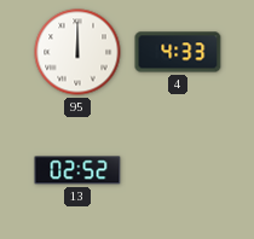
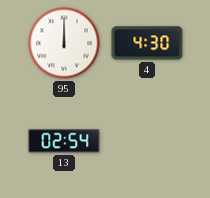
4: 4:33 -> 4:30
13: 02:52 -> 02:54
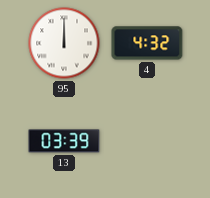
4: 4:30 -> 4:32
13: 02:54 -> 03:39
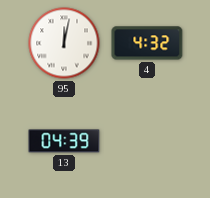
95: 12:00 -> 12:02
13: 03:39 -> 04:39
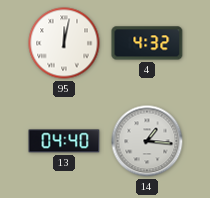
13: 04:39 -> 04:40
14: none -> 1:16
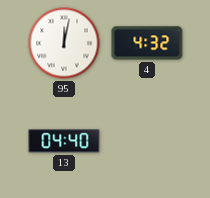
14: 1:16 -> none
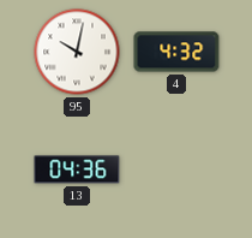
95: 12:02 -> 10:02
13: 04:40 -> 04:36
